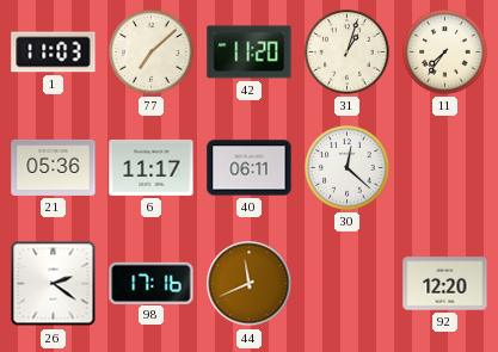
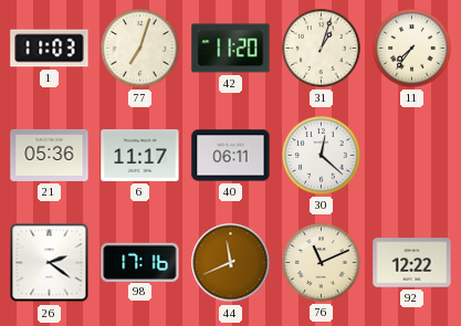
77: 7:08 -> 7:03
76: none -> 11:11
92: 12:20 -> 12:22
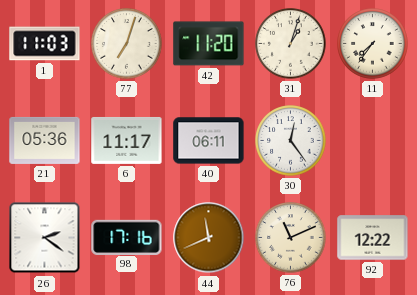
30: 12:22 -> 12:24
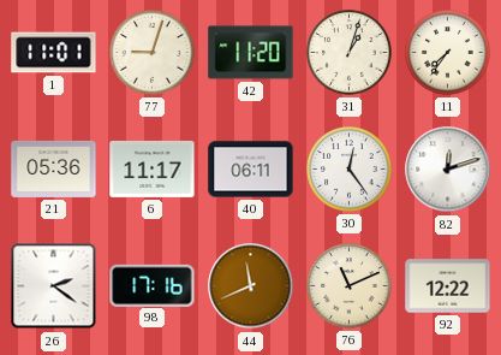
1: 11:03 -> 11:01
77: 7:03 -> 9:03
82: none -> 12:12
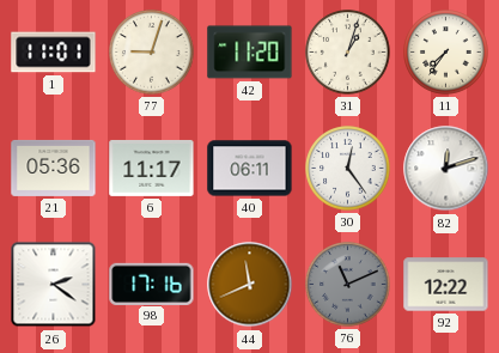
76 dial: cream -> grey
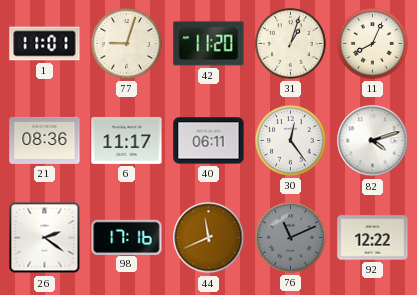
11: 7:36 -> 8:04
21: 05:36 -> 08:36
82: 12:12 -> 4:12
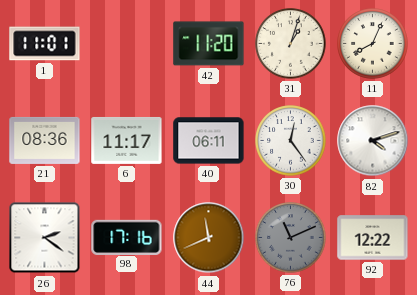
77: 9:03 -> none
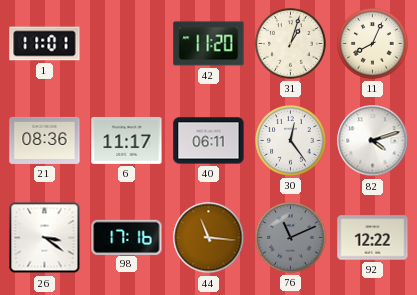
26: 2:21 -> 3:21
44: 11:41 -> 11:16
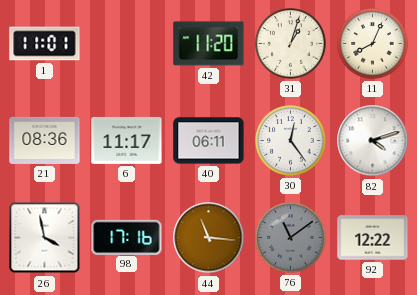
26: 3:21 -> 3:58
76: 11:11 -> 11:09
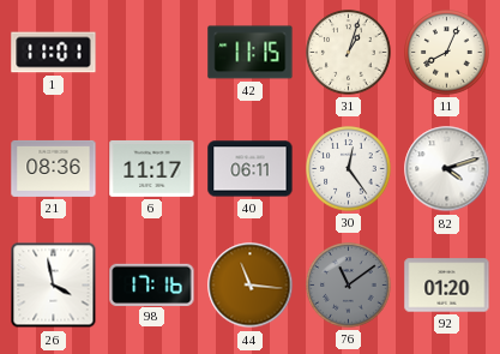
42: 11:20 -> 11:15
92: 12:22 -> 01:20
